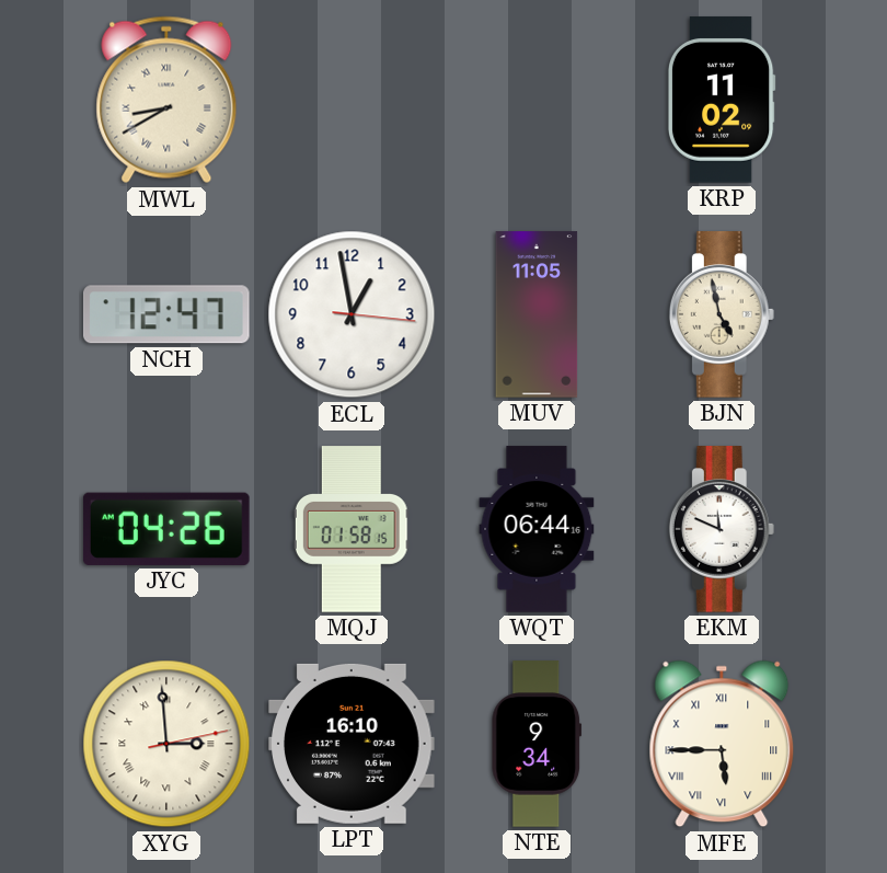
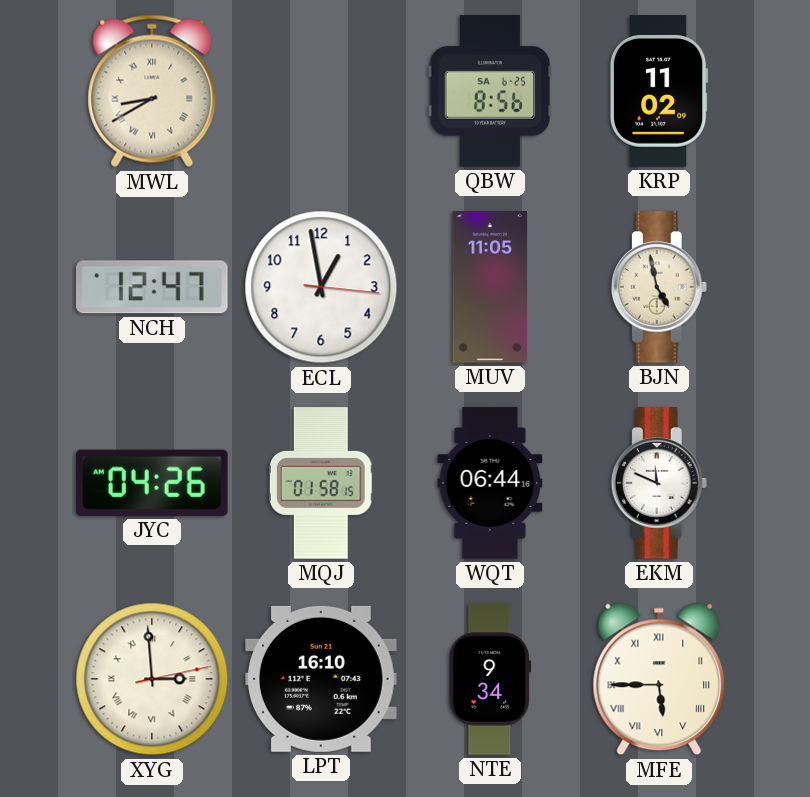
QBW: none -> 8:56
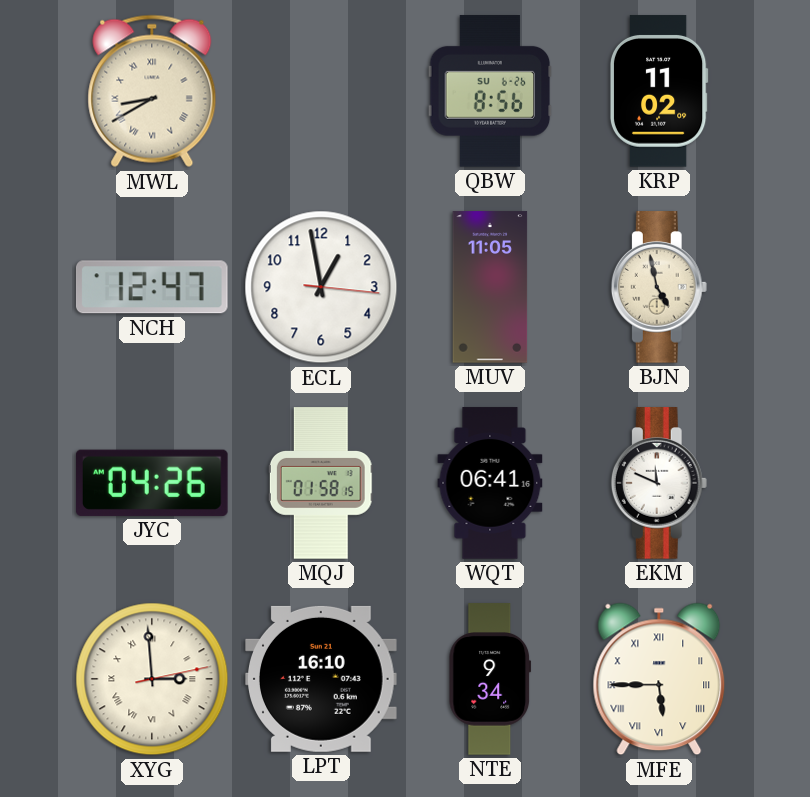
QBW date: SA 6-25 -> SU 6-26
WQT: 06:44 -> 06:41
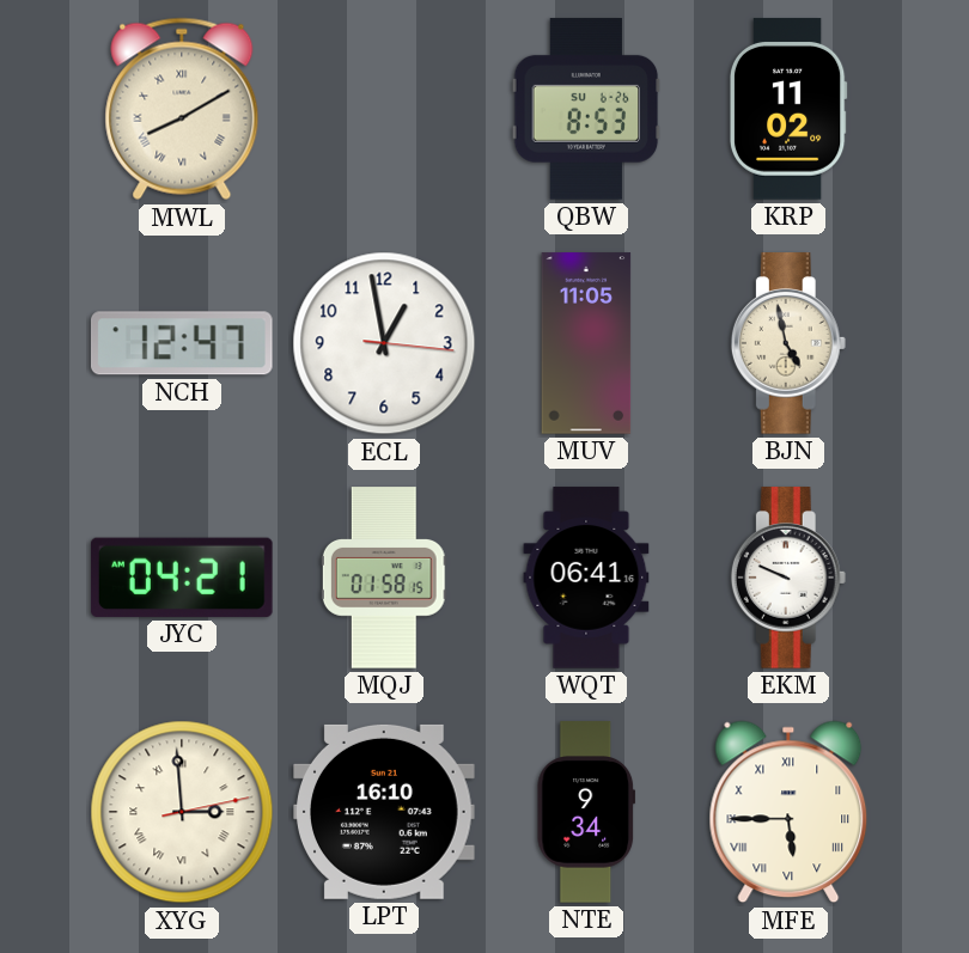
MWL: 8:40 -> 8:10
QBW: 8:56 -> 8:53
JYC: 04:26 -> 04:21
EKM: 11:49 -> 9:49
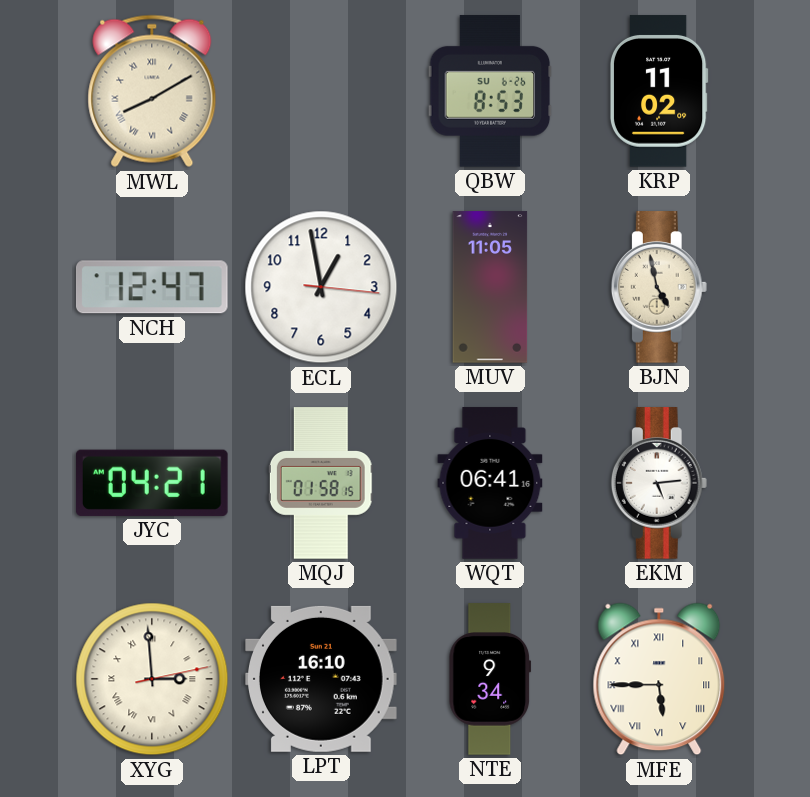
EKM: 9:49 -> 5:14
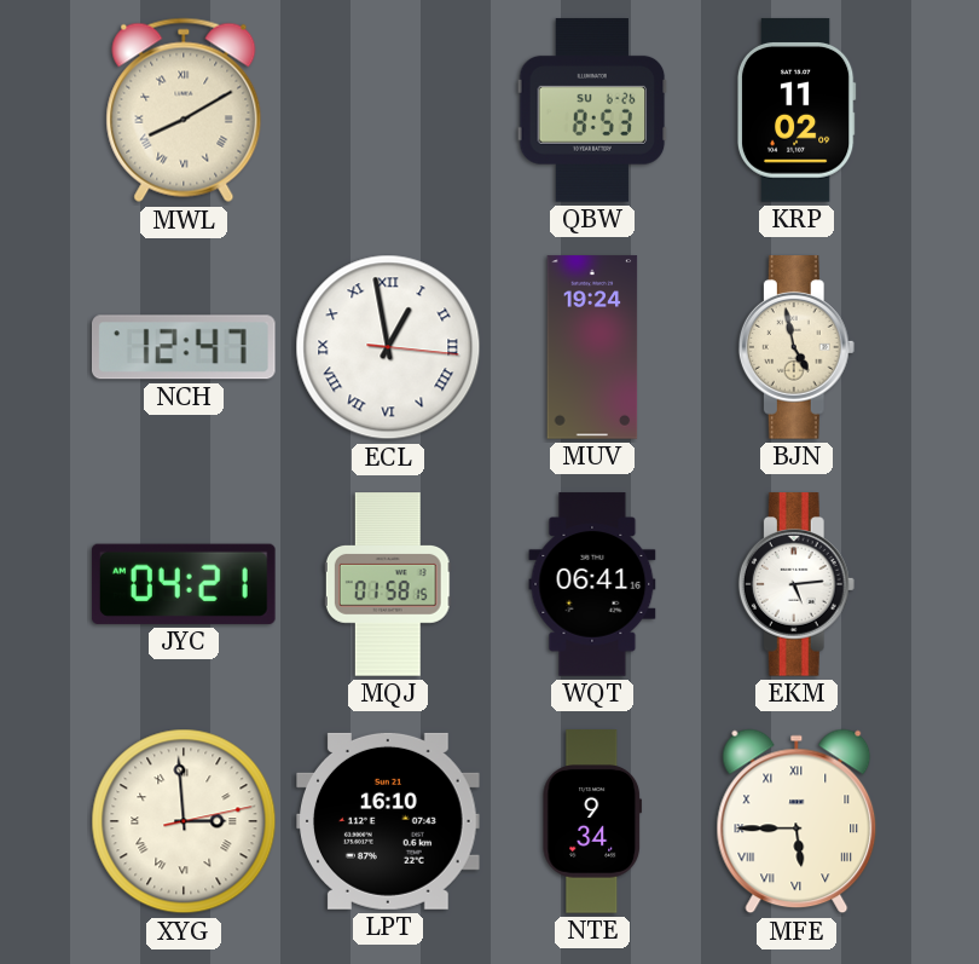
ECL numerals: Arabic -> Roman
MUV: 11:05 -> 19:24
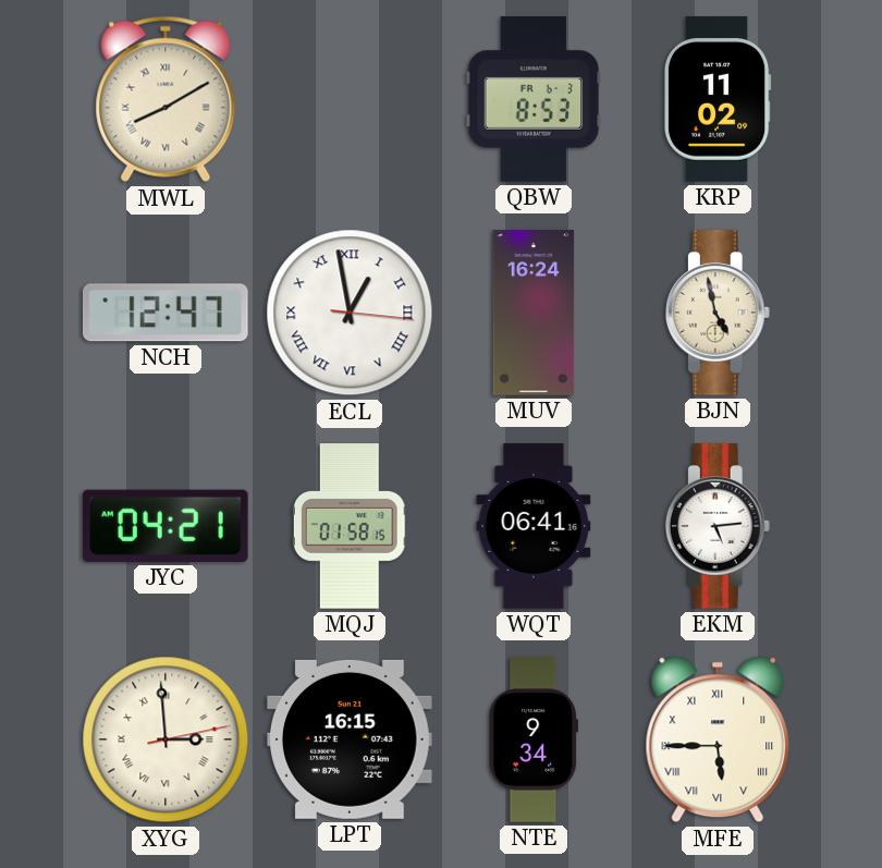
QBW date: SU 6-26 -> FR 6-3
MUV: 19:24 -> 16:24
LPT: 16:10 -> 16:15
